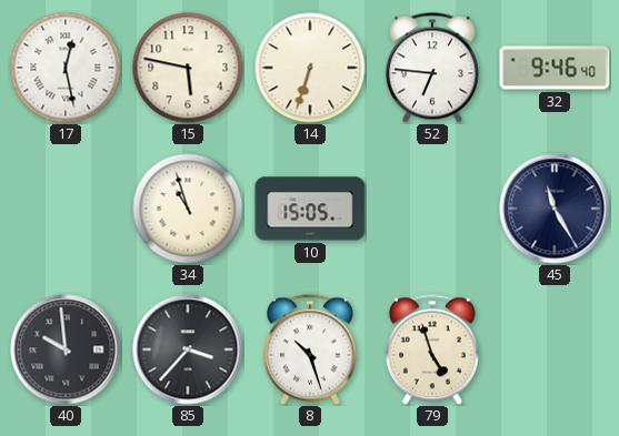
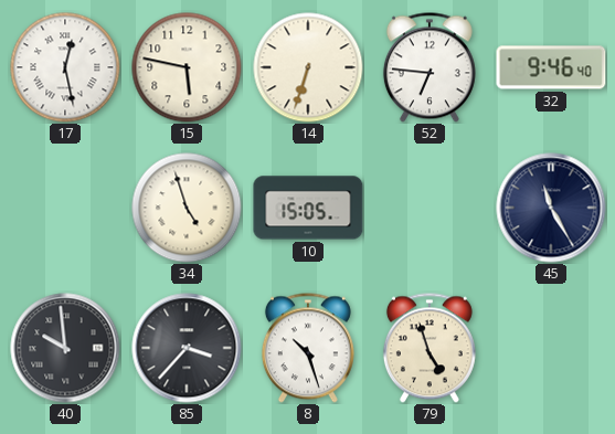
34: 10:57 -> 4:57
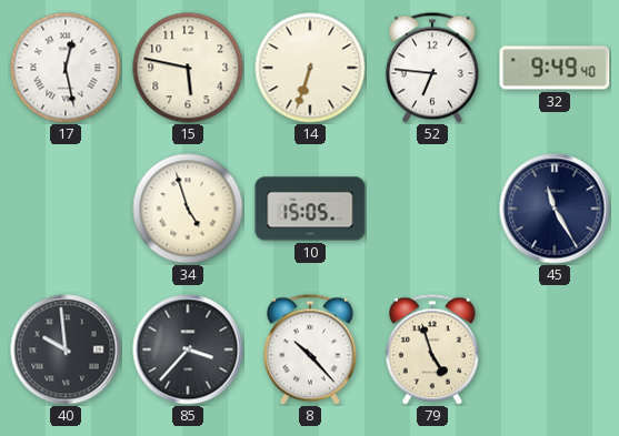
32: 9:46 -> 9:49
8: 10:27 -> 10:23
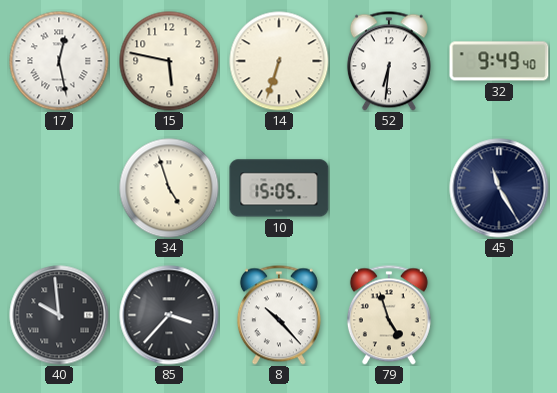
52: 6:46 -> 6:31
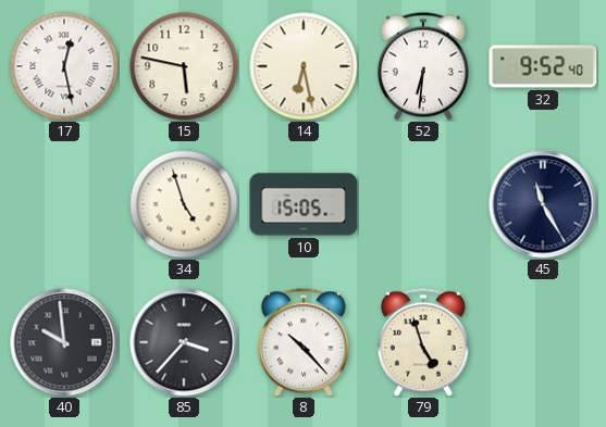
14: 6:33 -> 6:28
32: 9:49 -> 9:52
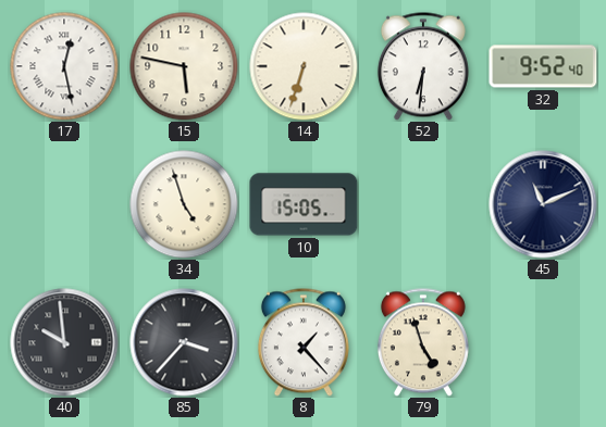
14: 6:28 -> 6:33
45: 11:25 -> 11:11
8: 10:23 -> 1:23
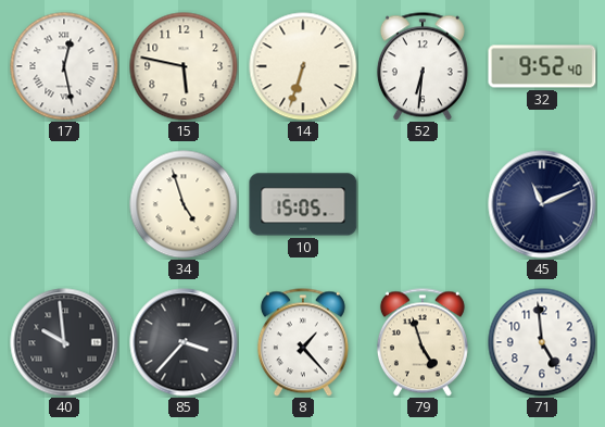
71: none -> 4:59
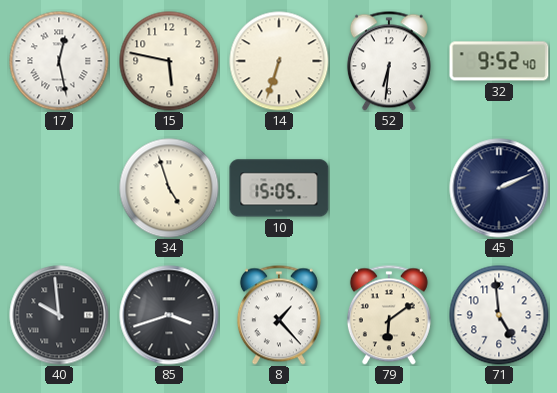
45: 11:11 -> 2:11
85: 3:37 -> 3:42
79: 4:57 -> 6:09
